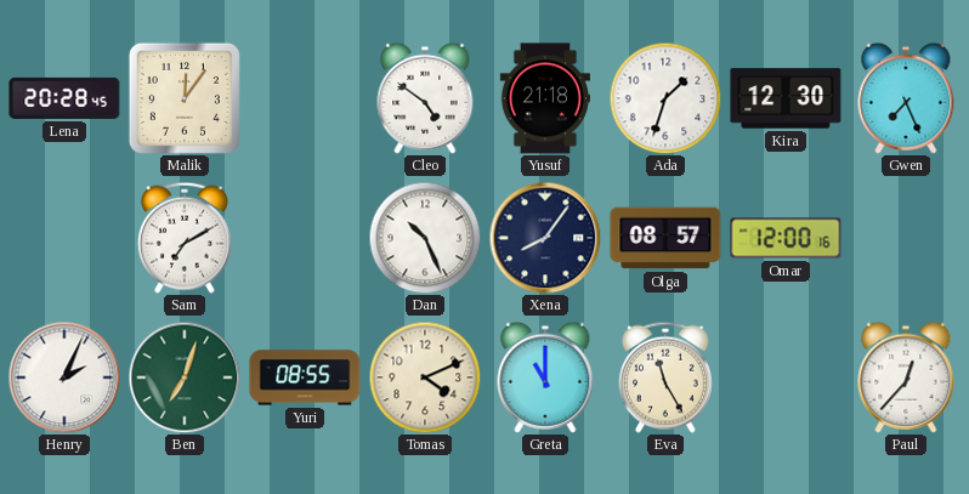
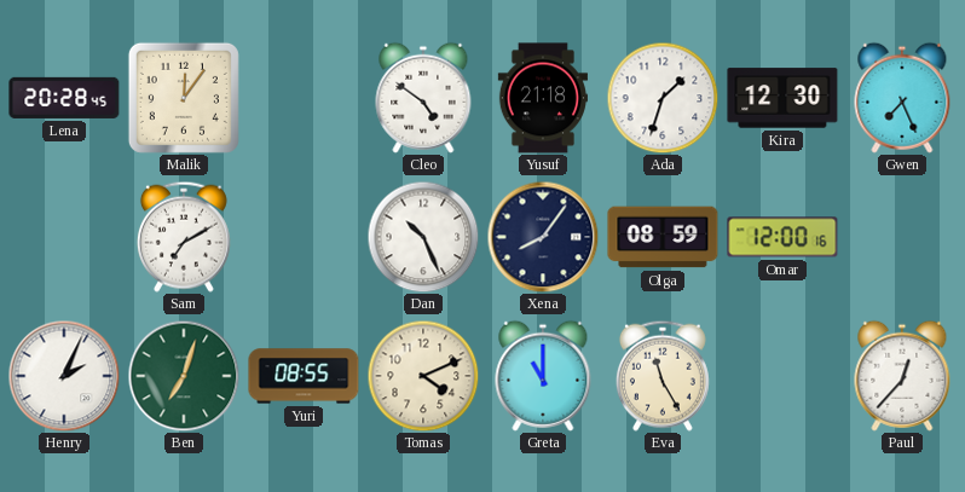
Olga: 08:57 -> 08:59
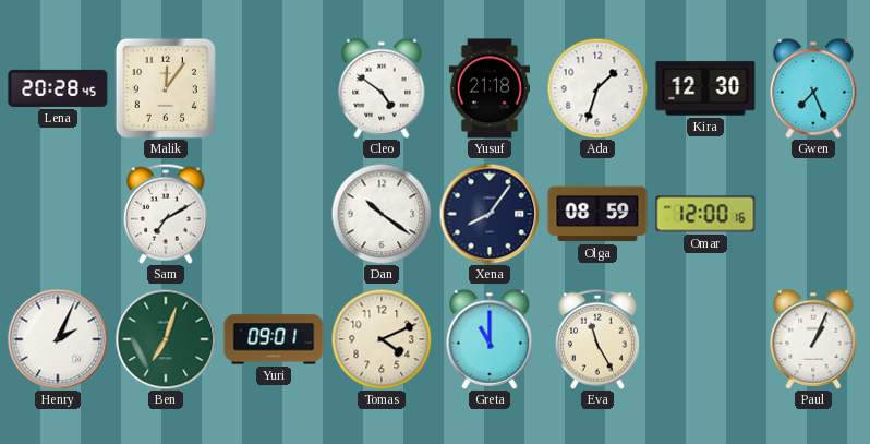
Dan: 10:26 -> 10:21
Yuri: 08:55 -> 09:01
Paul: 12:37 -> 1:04
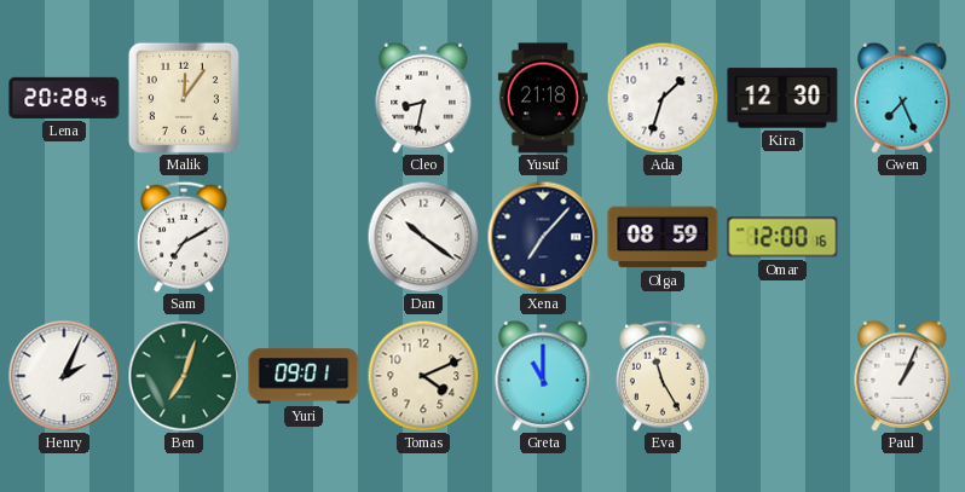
Cleo: 4:51 -> 8:32
Xena: 8:06 -> 7:07
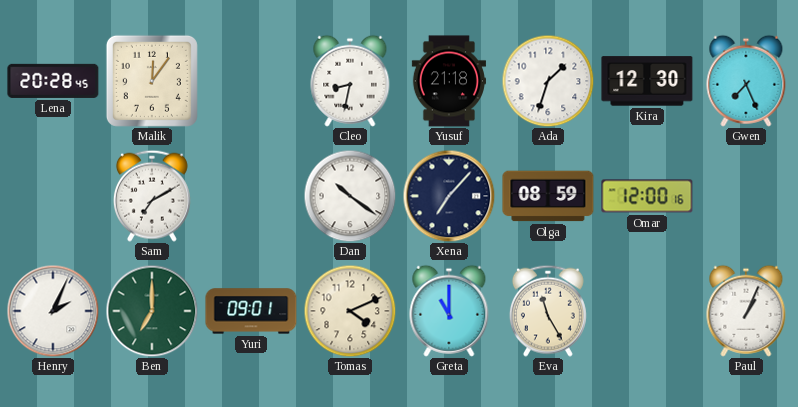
Ben: 7:03 -> 7:00
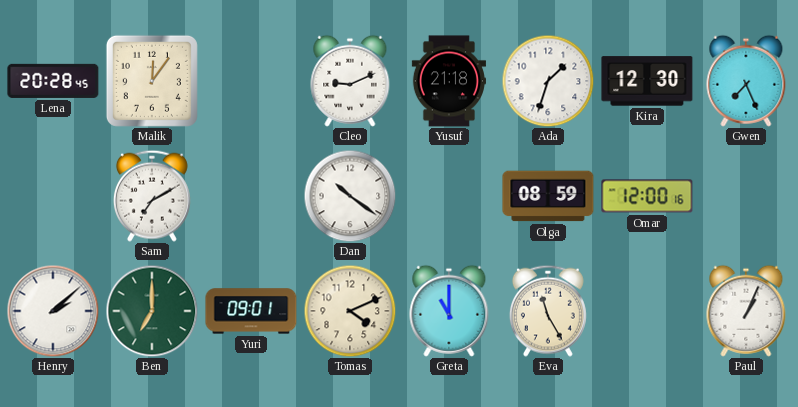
Cleo: 8:32 -> 9:11
Xena: 7:07 -> none
Henry: 2:04 -> 2:08
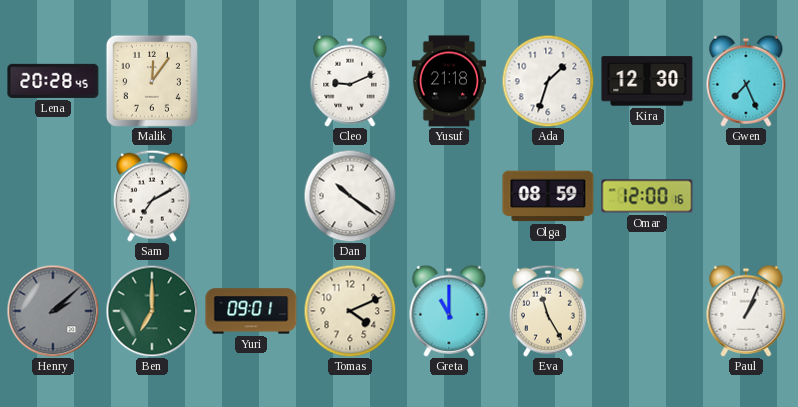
Henry dial: white -> grey
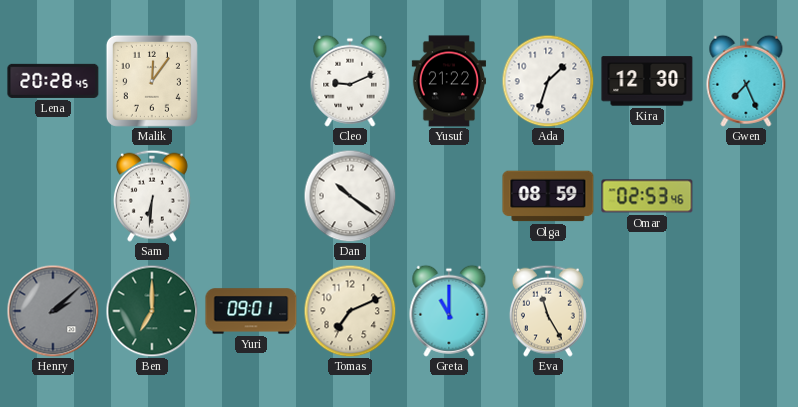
Yusuf: 21:18 -> 21:22
Sam: 7:10 -> 6:31
Omar: 12:00 -> 02:53
Tomas: 4:11 -> 7:11
Paul: 1:04 -> none
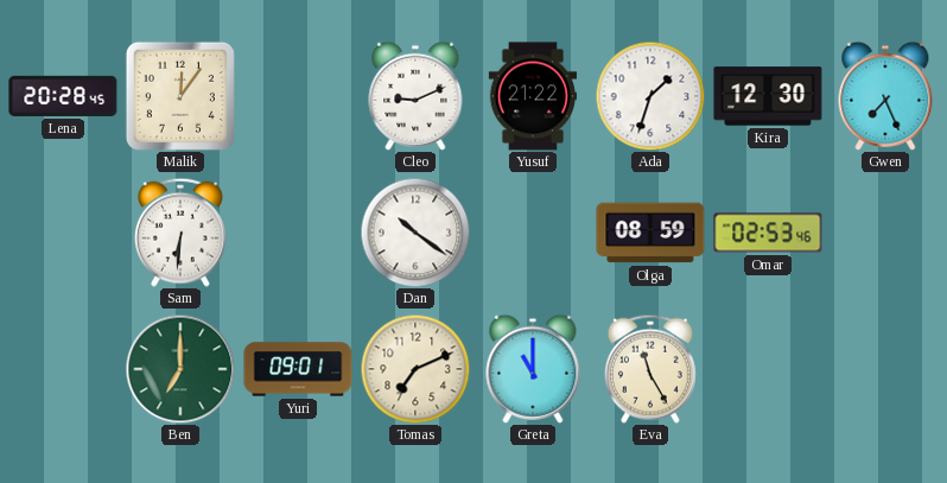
Henry: 2:08 -> none
